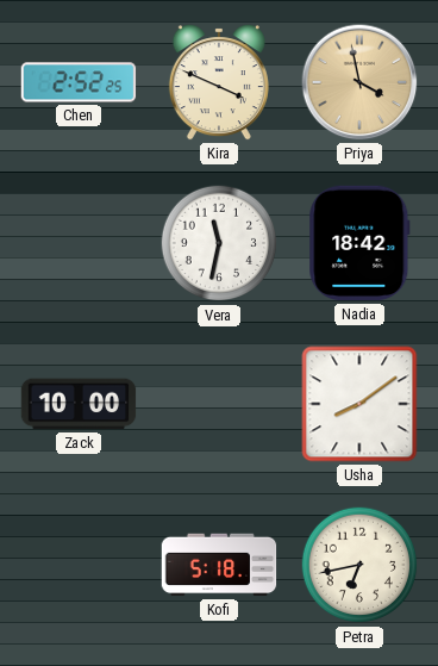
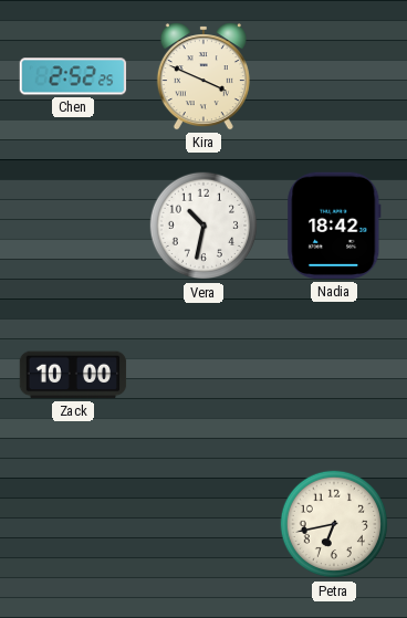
Priya: 3:58 -> none
Vera: 11:32 -> 10:32
Usha: 8:09 -> none
Kofi: 5:18 -> none
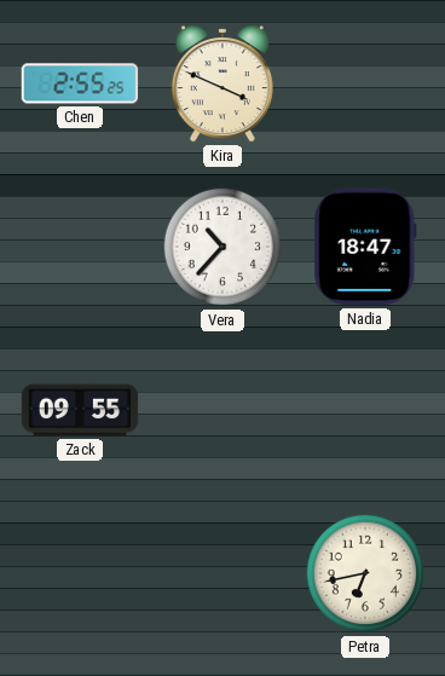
Chen: 2:52 -> 2:55
Vera: 10:32 -> 10:37
Nadia: 18:42 -> 18:47
Zack: 10:00 -> 09:55
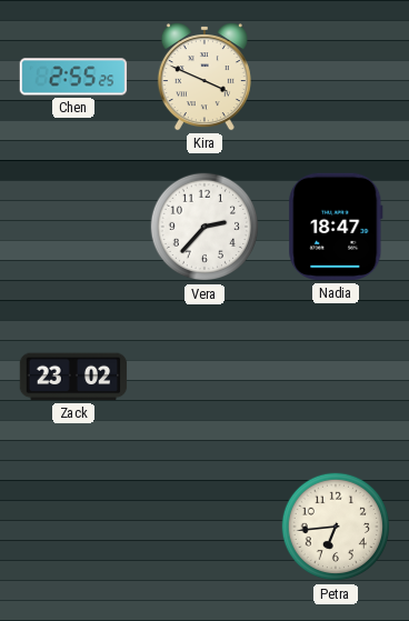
Vera: 10:37 -> 2:37
Zack: 09:55 -> 23:02
Petra: 6:43 -> 6:44
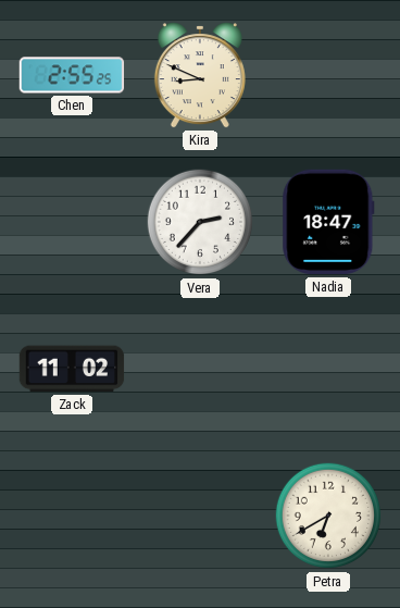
Kira: 3:49 -> 8:49
Zack: 23:02 -> 11:02
Petra: 6:44 -> 6:40
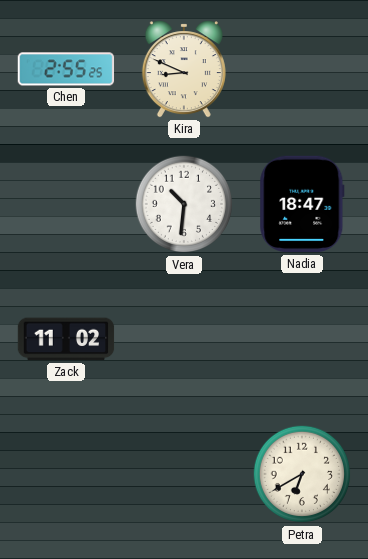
Vera: 2:37 -> 10:31
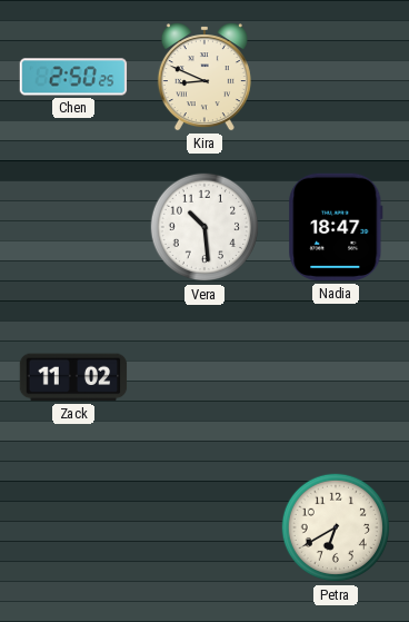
Chen: 2:55 -> 2:50
Vera: 10:31 -> 10:29
